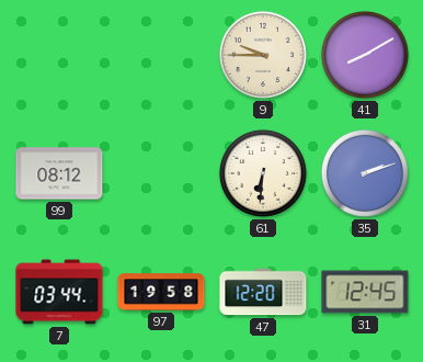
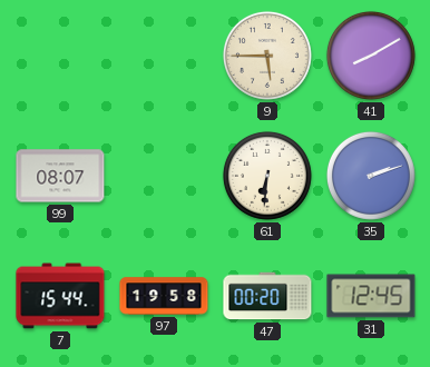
9: 9:45 -> 5:45
99: 08:12 -> 08:07
7: 03:44 -> 15:44
47: 12:20 -> 00:20
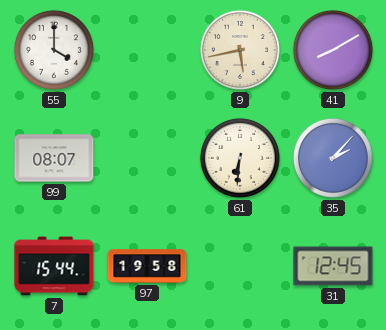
55: none -> 4:00
9: 5:45 -> 5:43
35: 2:12 -> 2:07
47: 00:20 -> none
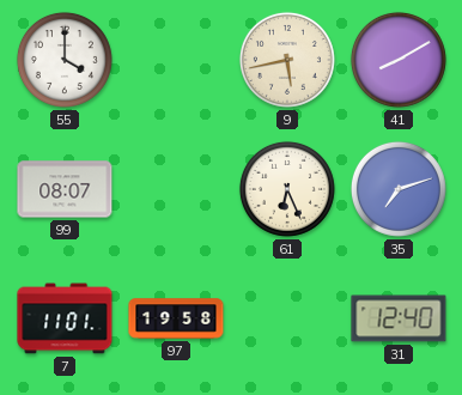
61: 6:31 -> 6:26
35: 2:07 -> 7:12
7: 15:44 -> 11:01
31: 12:45 -> 12:40
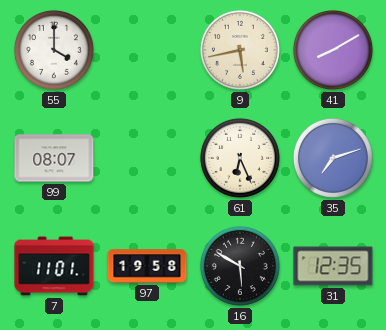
16: none -> 5:50
31: 12:40 -> 12:35
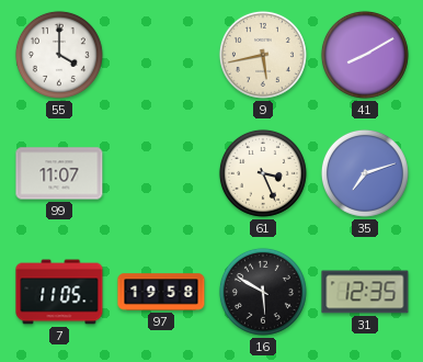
99: 08:07 -> 11:07
61: 6:26 -> 3:26
7: 11:01 -> 11:05
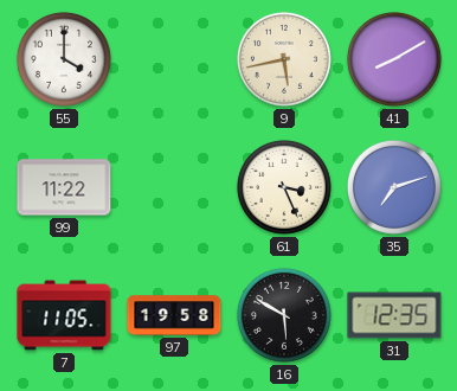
99: 11:07 -> 11:22
